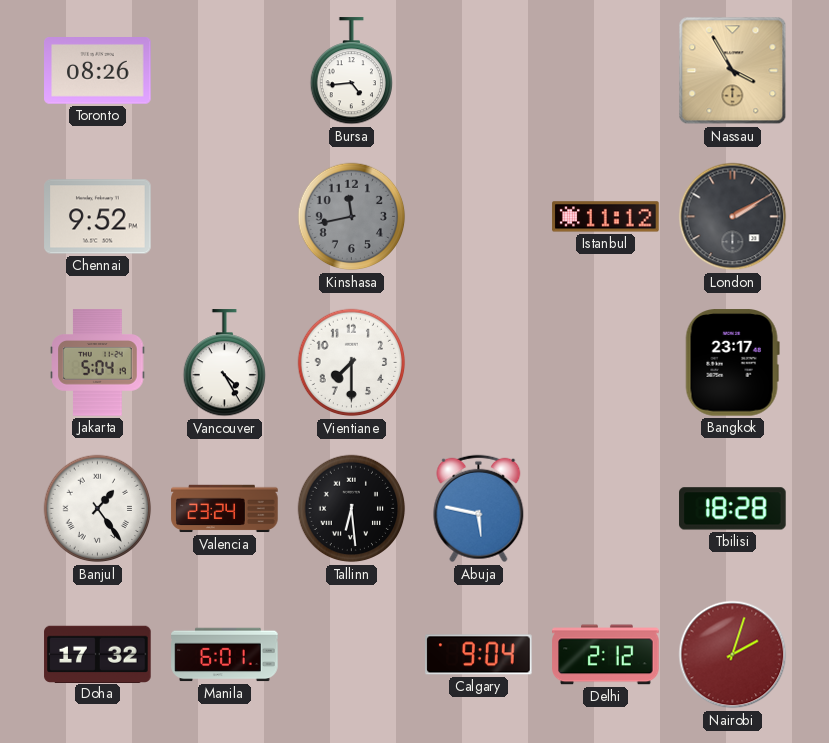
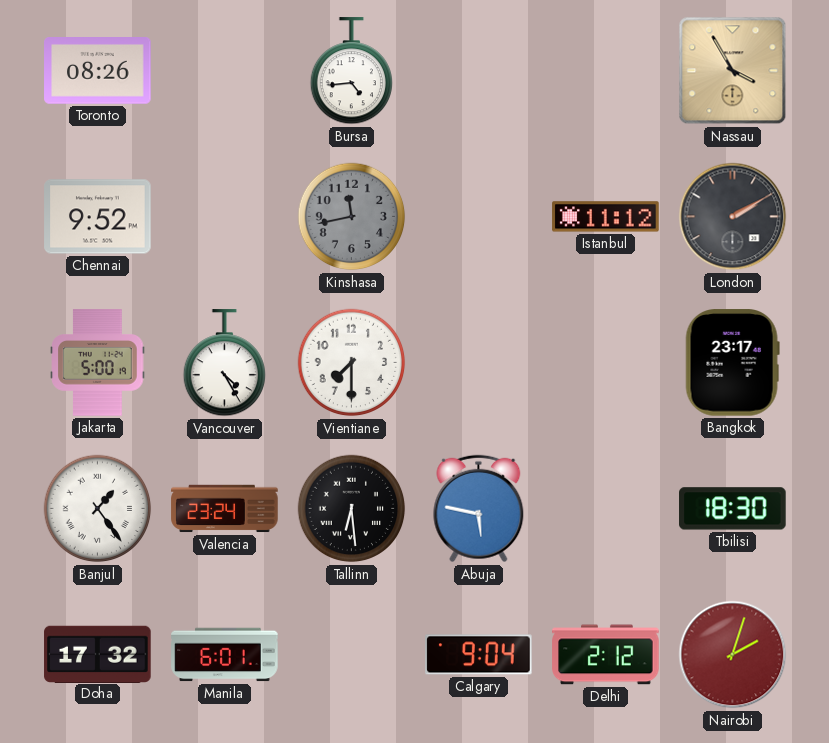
Jakarta: 5:04 -> 5:00
Tbilisi: 18:28 -> 18:30
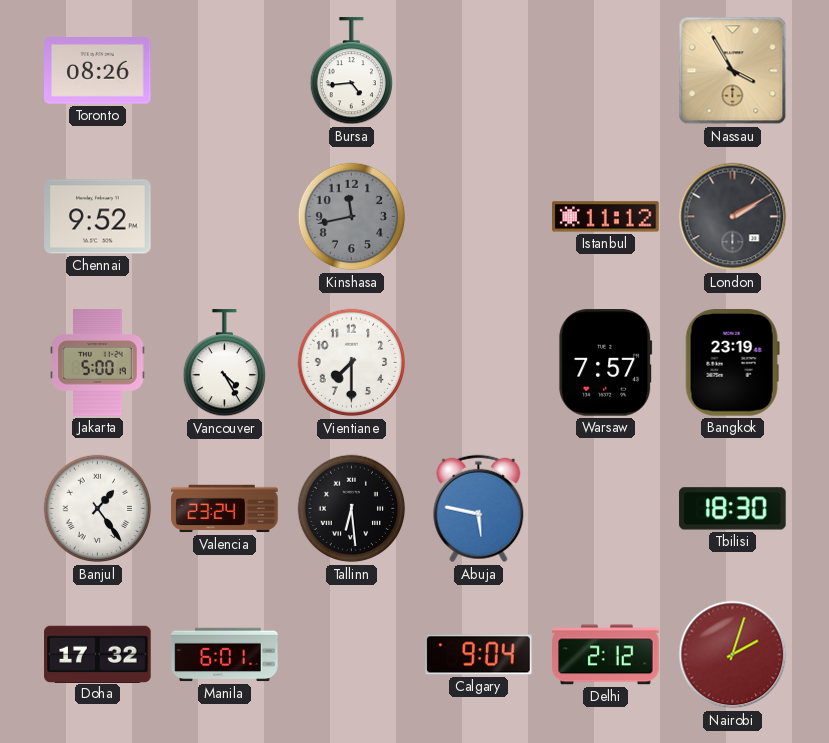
Warsaw: none -> 7:57
Bangkok: 23:17 -> 23:19
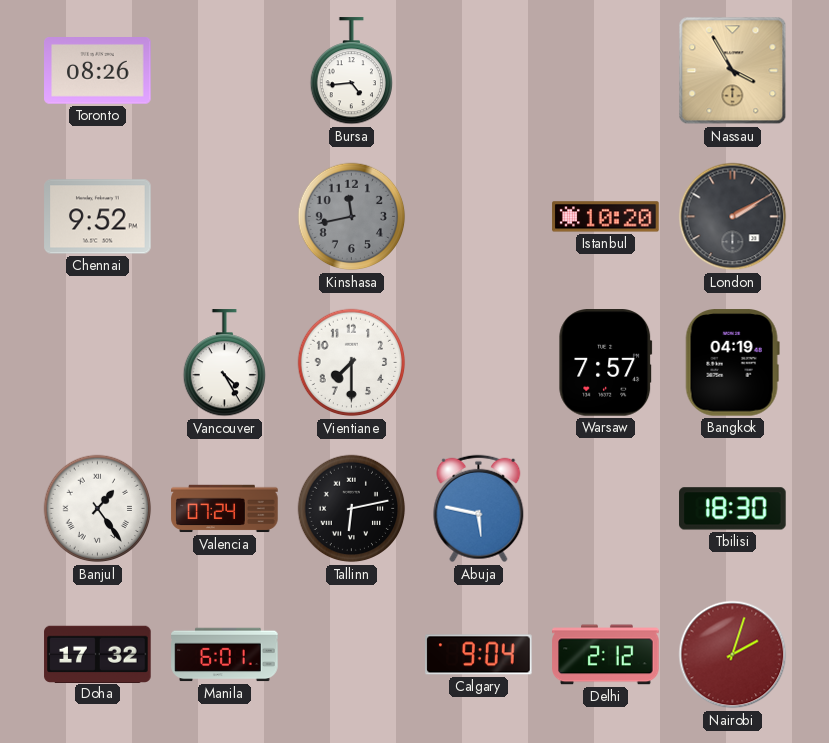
Istanbul: 11:12 -> 10:20
Jakarta: 5:00 -> none
Bangkok: 23:19 -> 04:19
Valencia: 23:24 -> 07:24
Tallinn: 6:29 -> 6:13
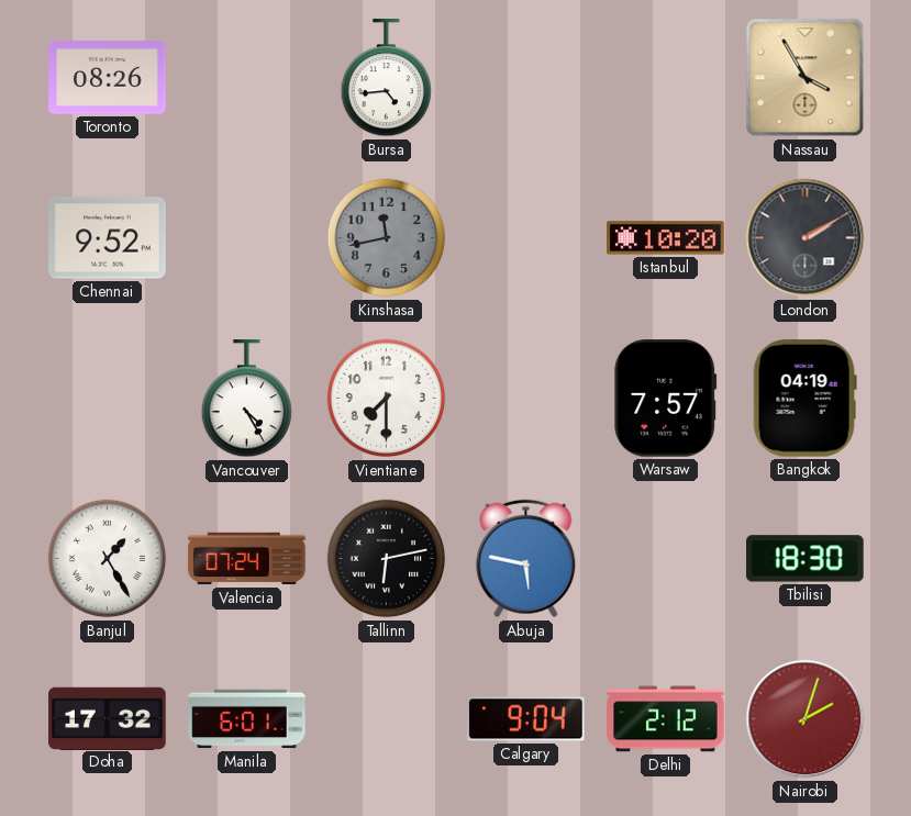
Banjul: 1:24 -> 1:25
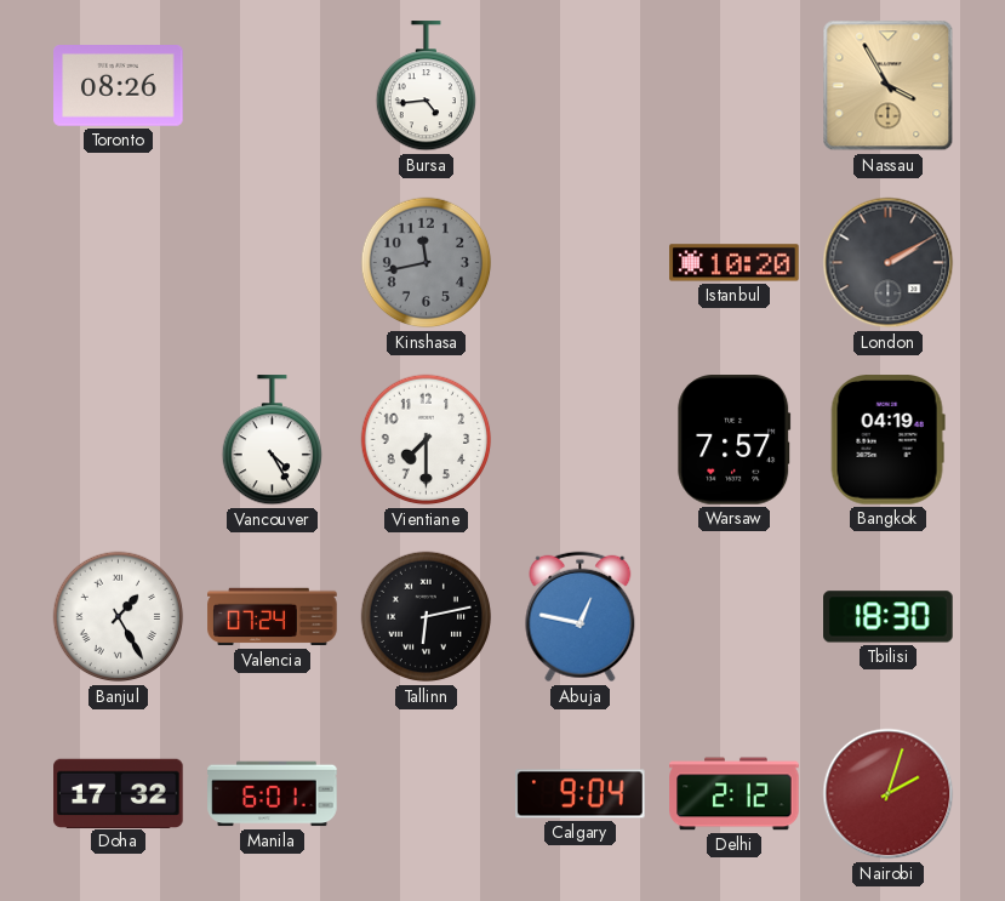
Chennai: 9:52 -> none
Abuja: 5:47 -> 12:47
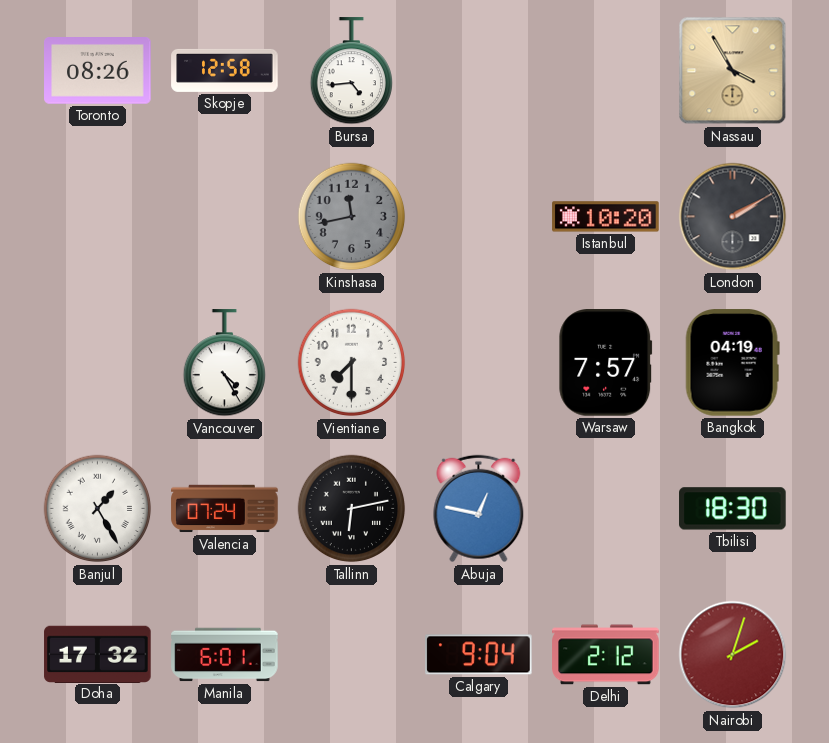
Skopje: none -> 12:58
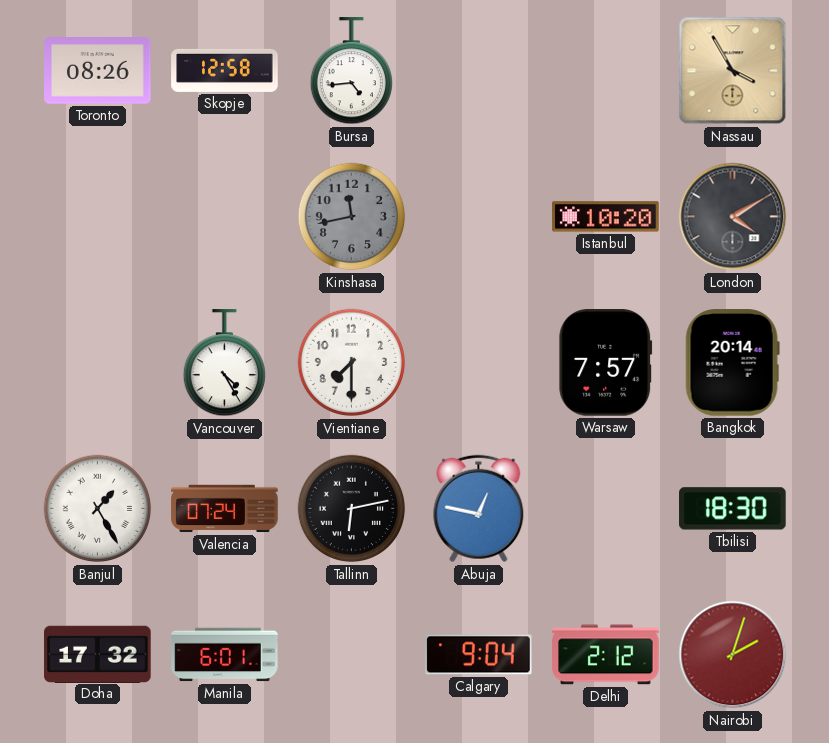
London: 2:10 -> 4:10
Bangkok: 04:19 -> 20:14
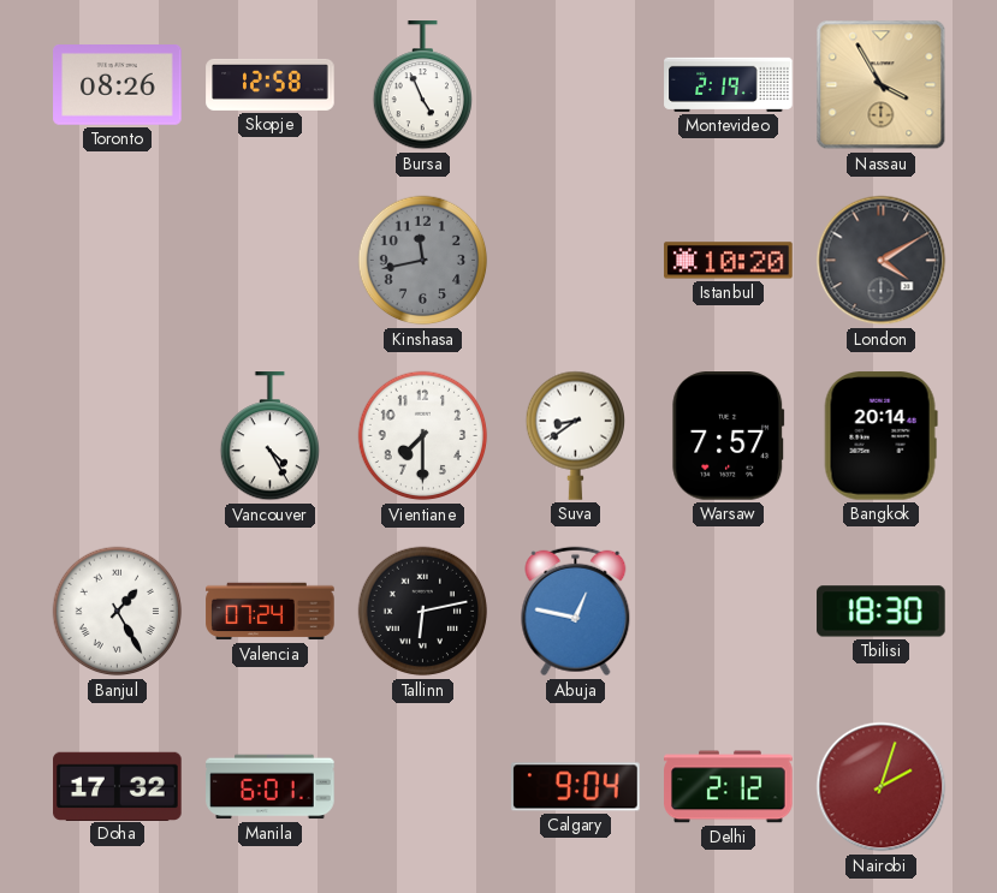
Bursa: 4:44 -> 4:56
Montevideo: none -> 2:19
Suva: none -> 8:39
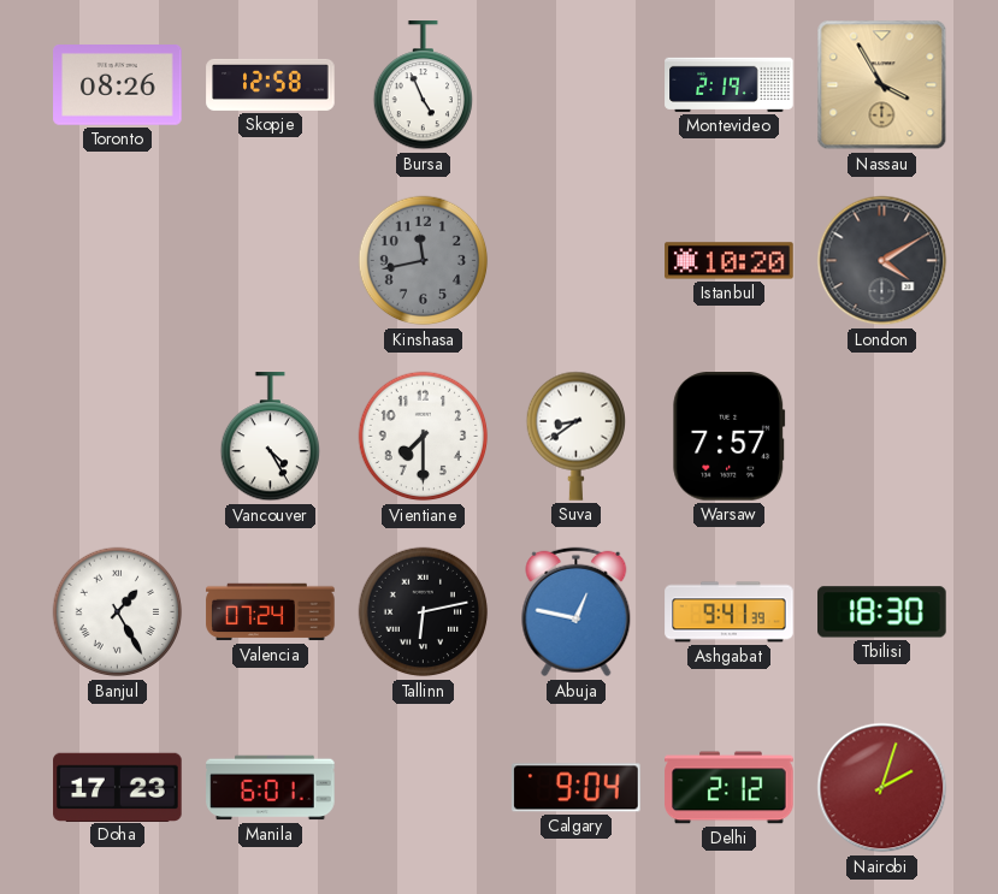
Bangkok: 20:14 -> none
Ashgabat: none -> 9:41
Doha: 17:32 -> 17:23
